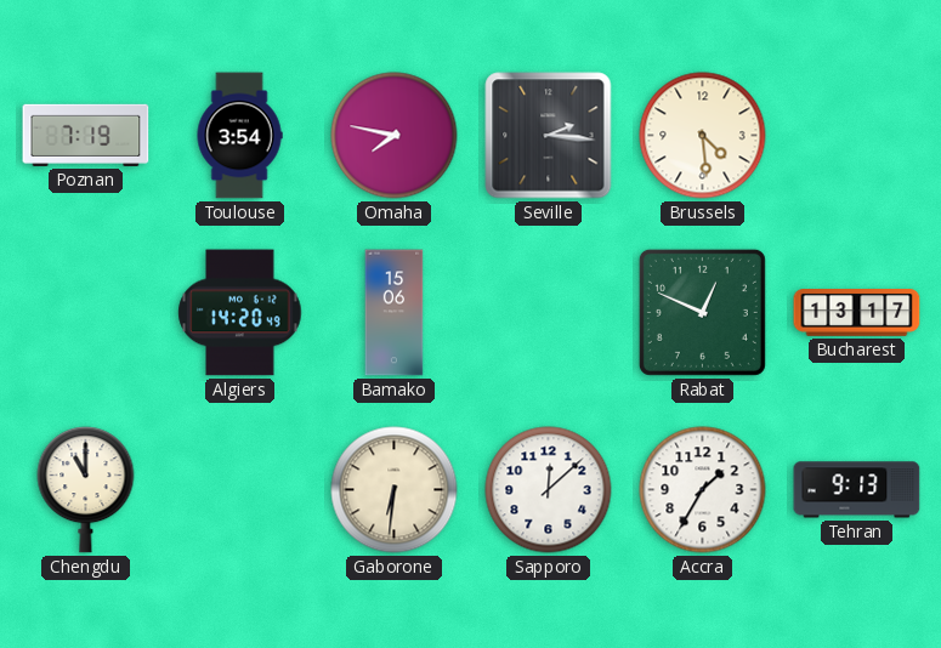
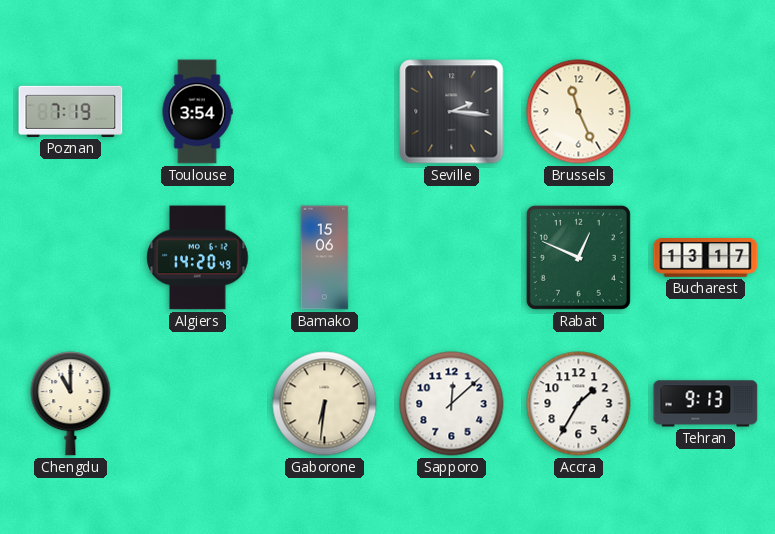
Omaha: 7:47 -> none
Brussels: 4:29 -> 11:26
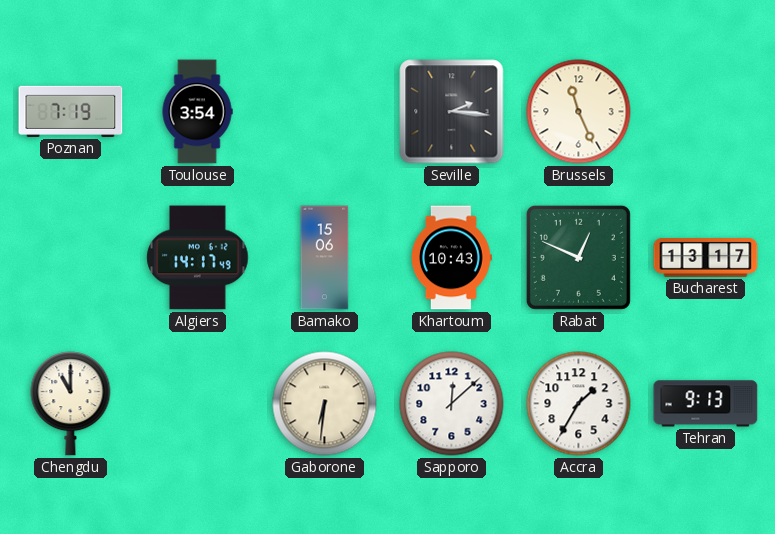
Algiers: 14:20 -> 14:17
Khartoum: none -> 10:43
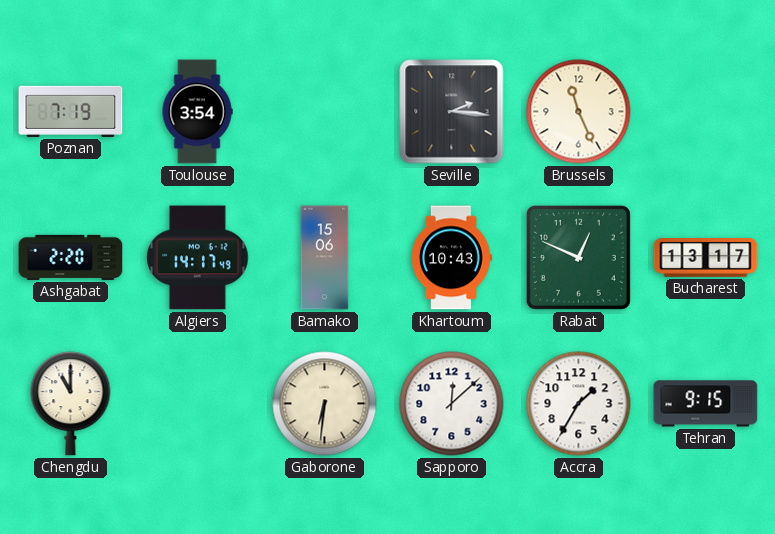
Ashgabat: none -> 2:20
Tehran: 9:13 -> 9:15
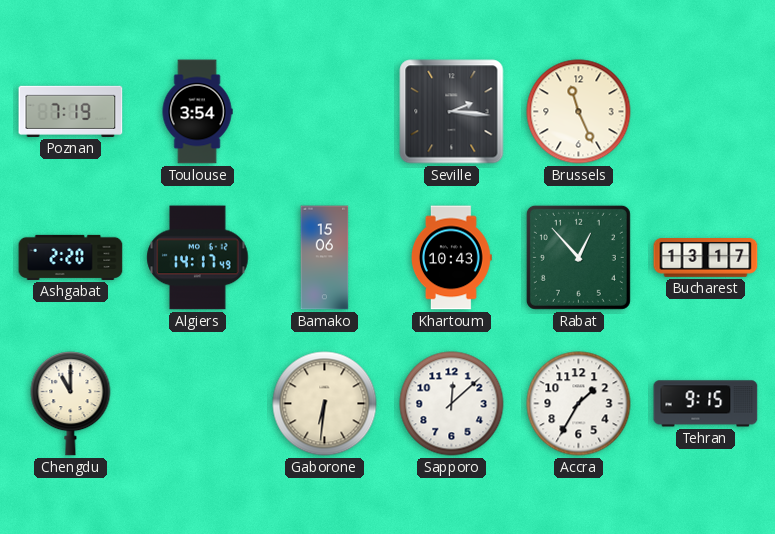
Rabat: 12:49 -> 12:53
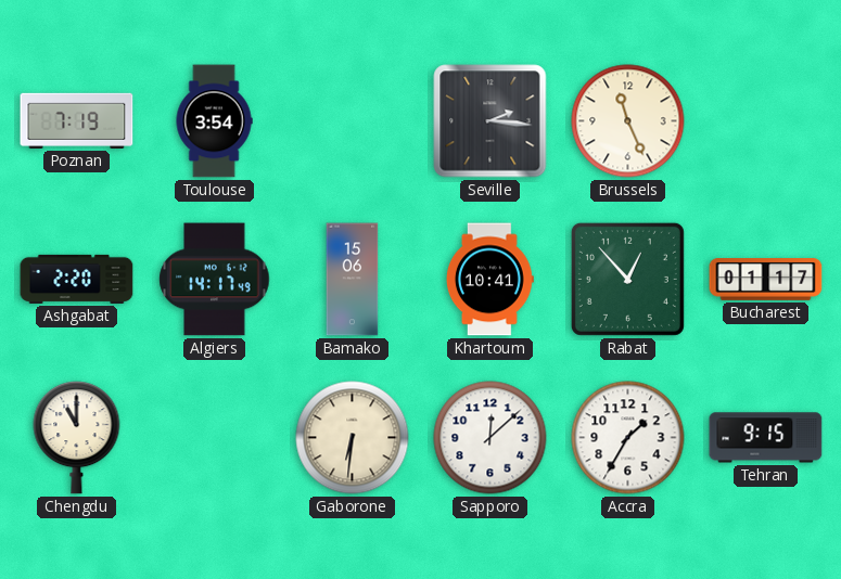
Khartoum: 10:43 -> 10:41
Bucharest: 13:17 -> 01:17
